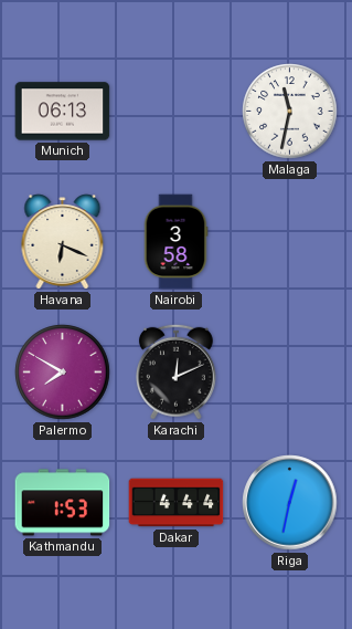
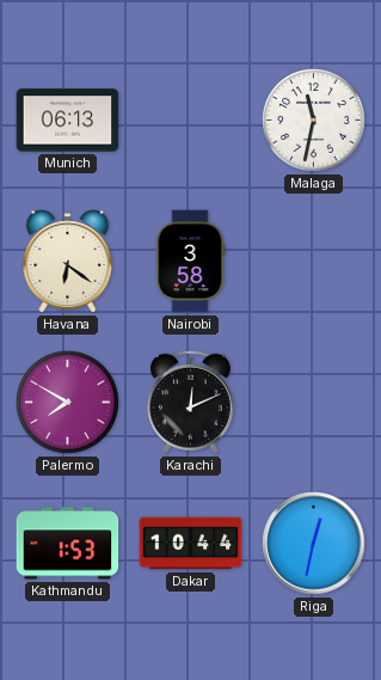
Havana: 6:19 -> 6:21
Dakar: 4:44 -> 10:44
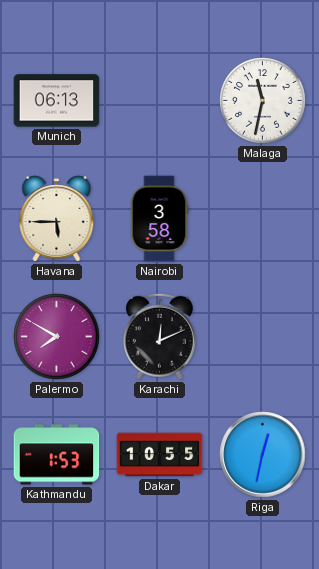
Havana: 6:21 -> 5:45
Dakar: 10:44 -> 10:55
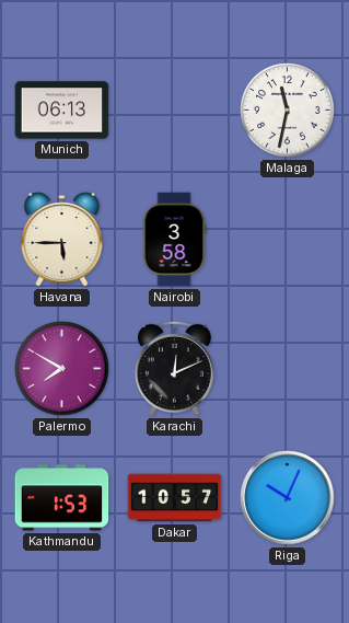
Dakar: 10:55 -> 10:57
Riga: 12:32 -> 10:04
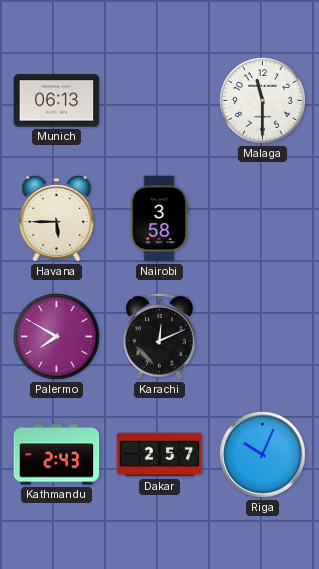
Malaga: 11:32 -> 11:30
Kathmandu: 1:53 -> 2:43
Dakar: 10:57 -> 2:57
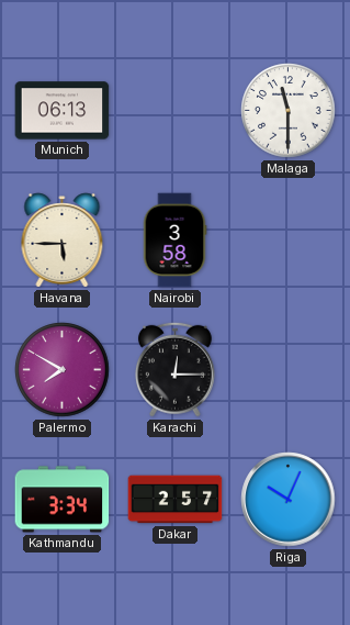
Karachi: 12:11 -> 12:15
Kathmandu: 2:43 -> 3:34
